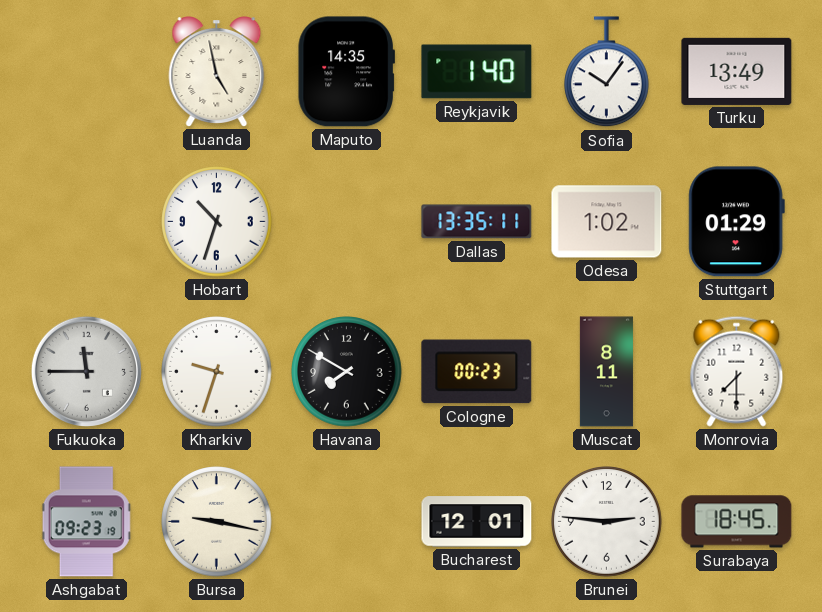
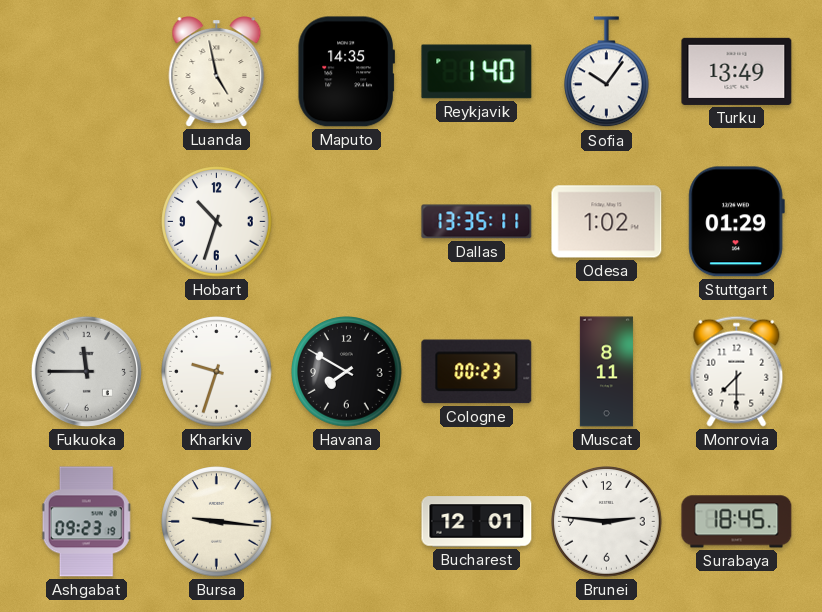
Bursa: 9:17 -> 9:16
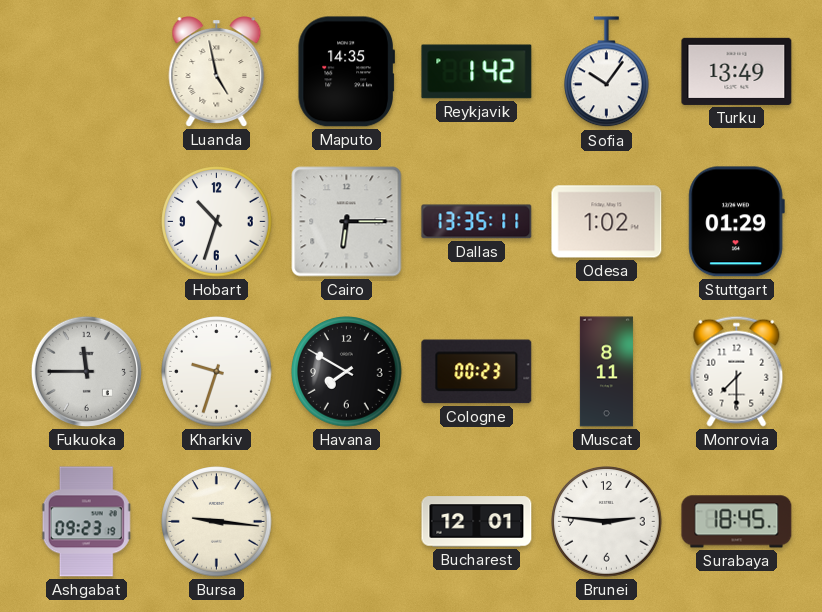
Reykjavik: 1:40 -> 1:42
Cairo: none -> 6:15
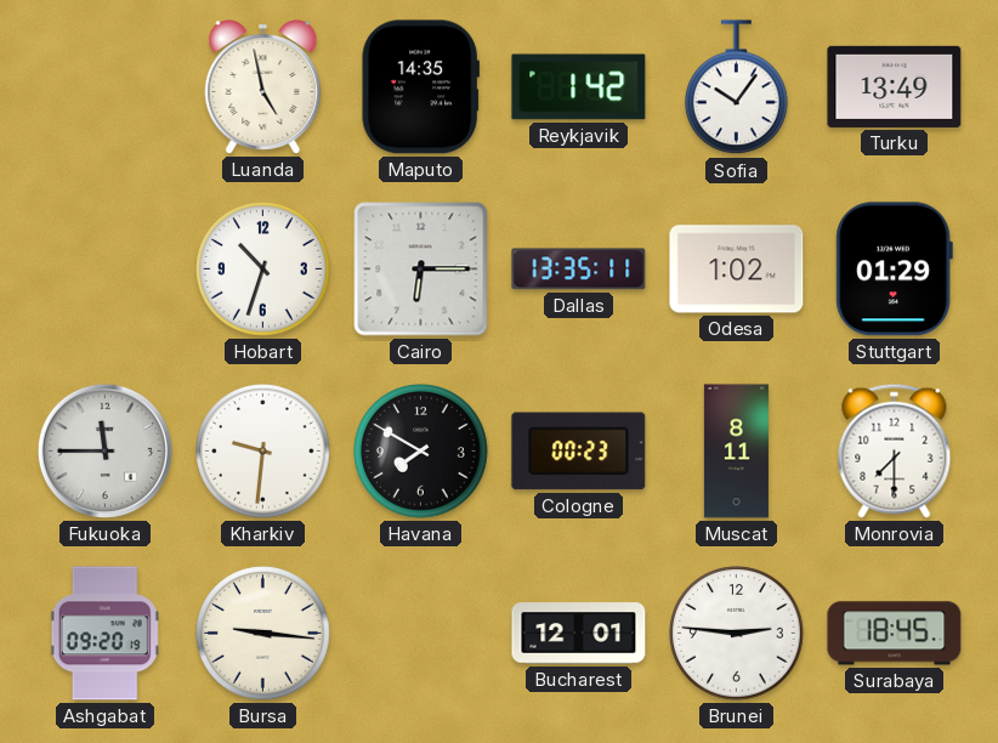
Kharkiv: 9:33 -> 9:31
Ashgabat: 09:23 -> 09:20
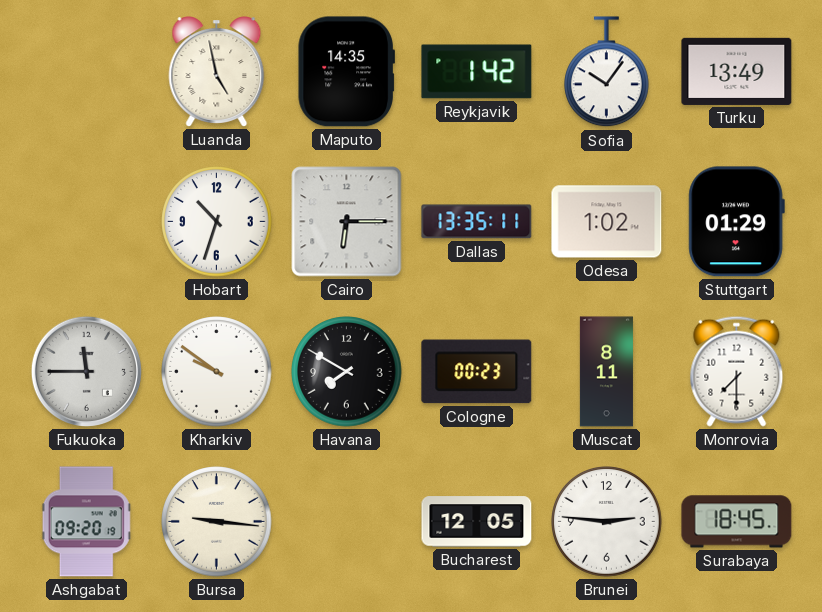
Kharkiv: 9:31 -> 9:51
Bucharest: 12:01 -> 12:05
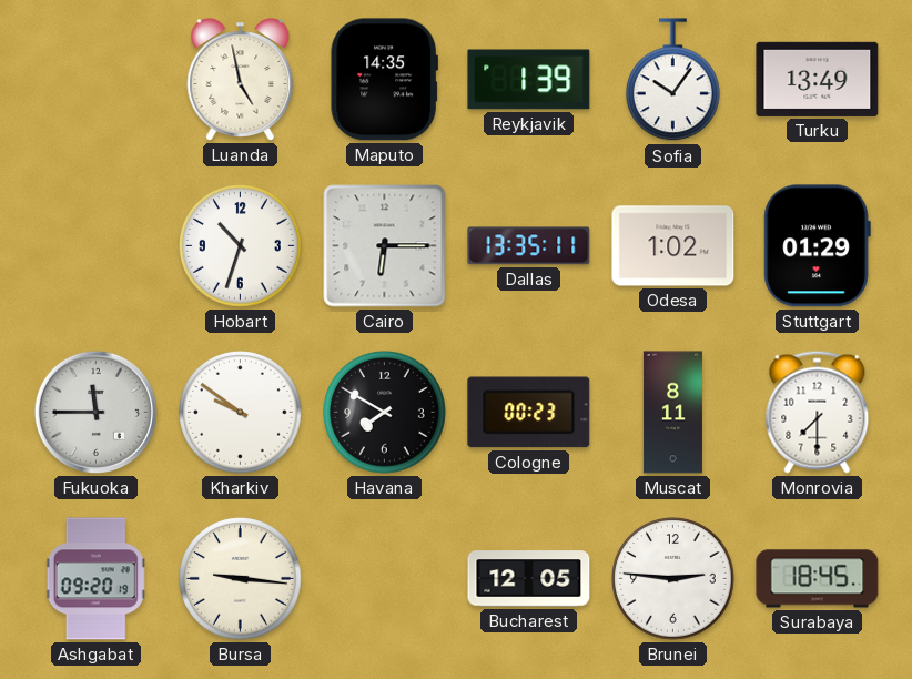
Reykjavik: 1:42 -> 1:39
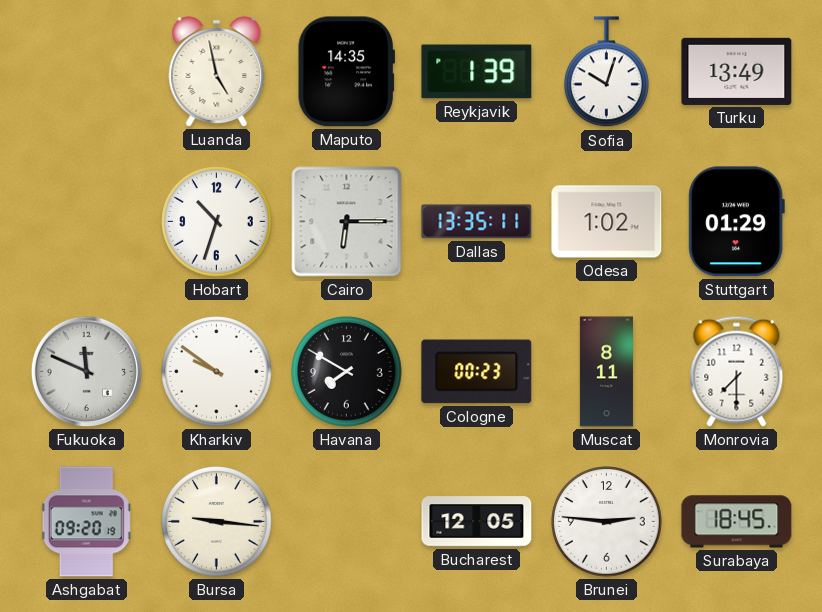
Sofia: 10:06 -> 10:03
Fukuoka: 11:45 -> 11:49
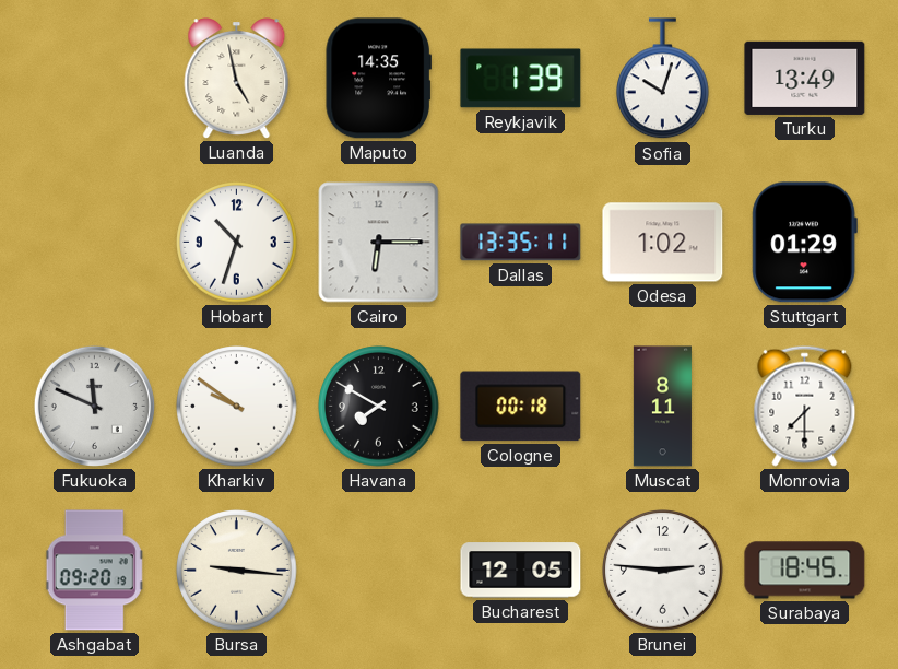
Cologne: 00:23 -> 00:18
